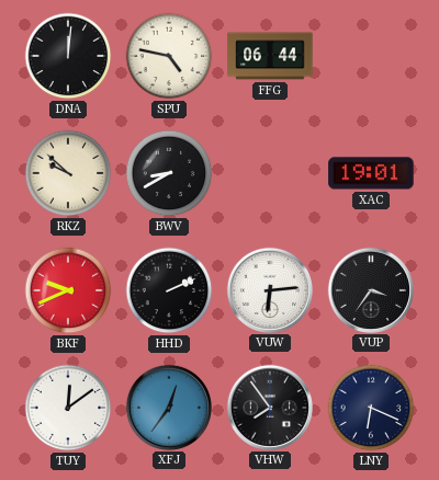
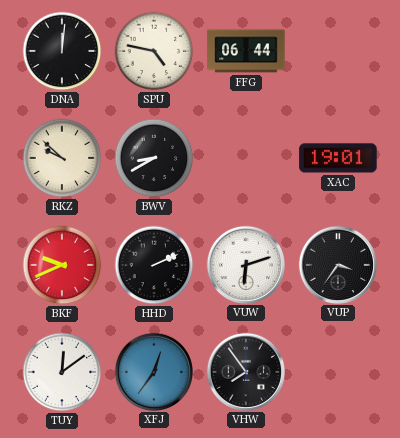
VUW: 6:14 -> 6:12
LNY: 6:19 -> none
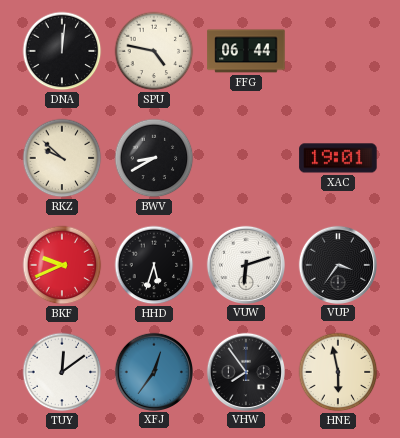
HHD: 2:11 -> 5:33
HNE: none -> 5:58
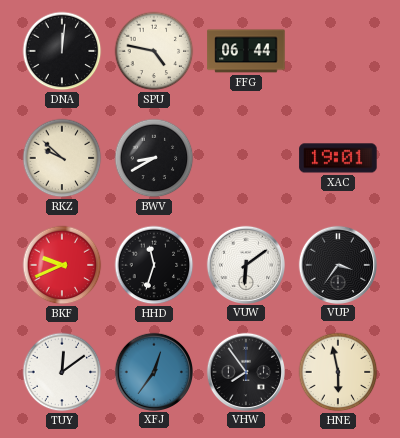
HHD: 5:33 -> 11:33
VUW: 6:12 -> 6:09
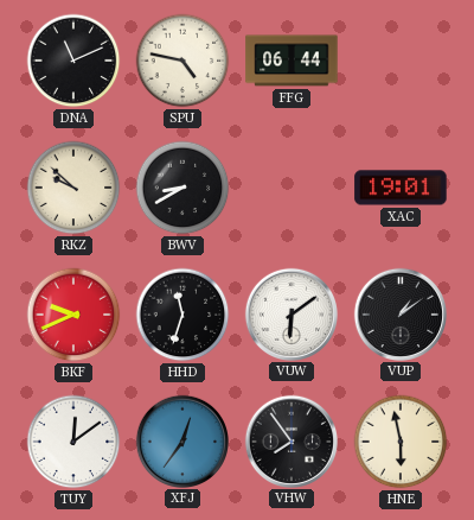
DNA: 12:01 -> 11:11
VUP: 3:36 -> 1:09
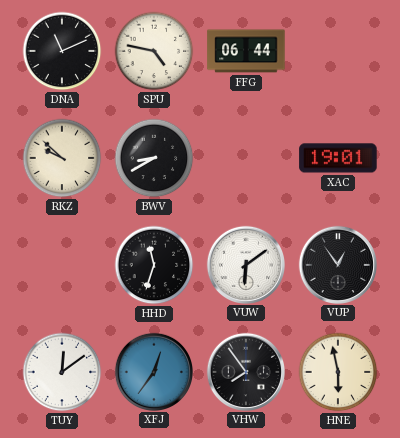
BKF: 9:41 -> none
VUP: 1:09 -> 12:54
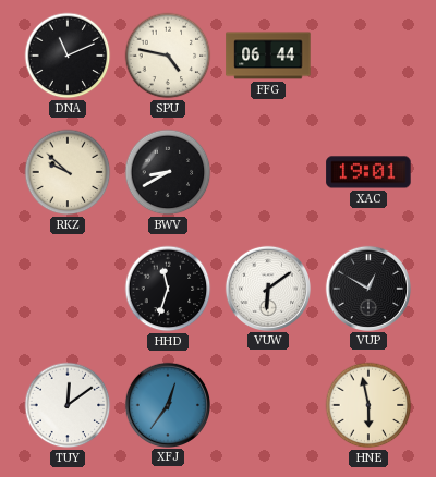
VUP: 12:54 -> 12:50
VHW: 7:54 -> none
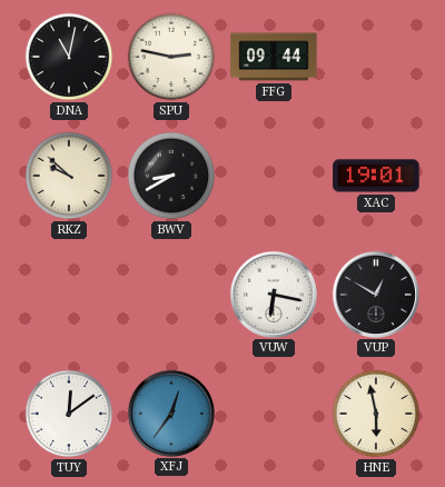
DNA: 11:11 -> 11:02
SPU: 4:47 -> 2:47
FFG: 06:44 -> 09:44
HHD: 11:33 -> none
VUW: 6:09 -> 6:17
